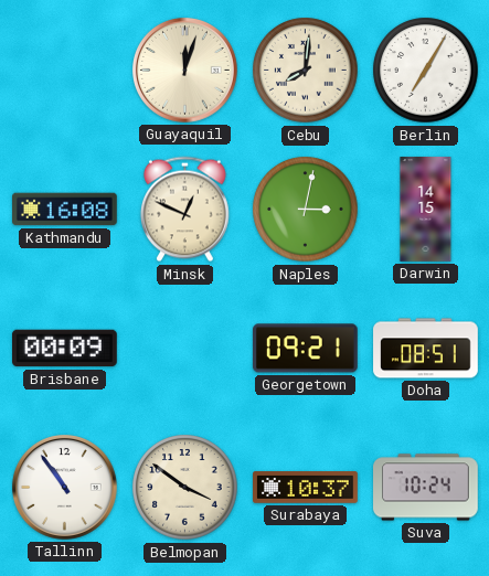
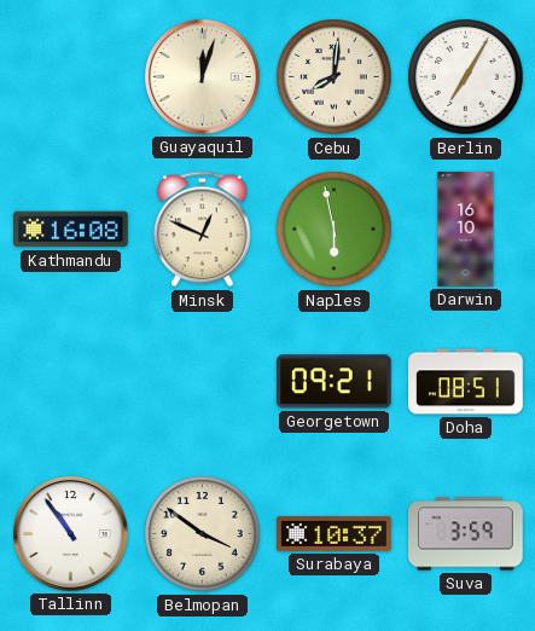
Naples: 3:02 -> 5:58
Darwin: 14:15 -> 16:10
Brisbane: 00:09 -> none
Suva: 10:24 -> 3:59
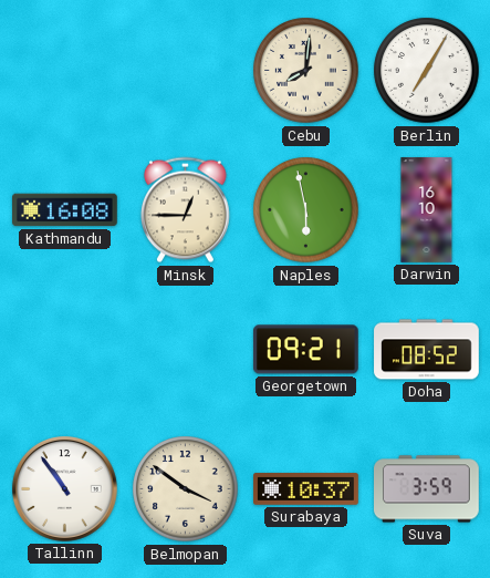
Guayaquil: 12:03 -> none
Minsk: 12:49 -> 12:45
Doha: 08:51 -> 08:52
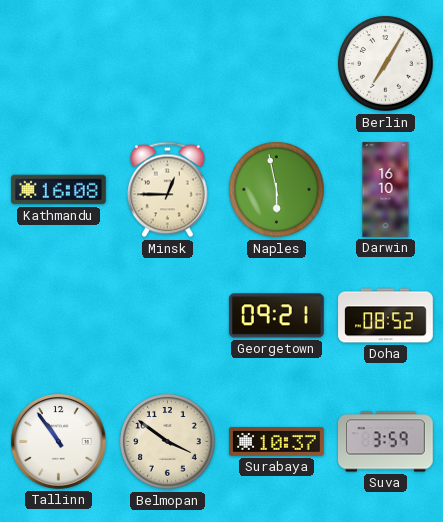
Cebu: 8:01 -> none
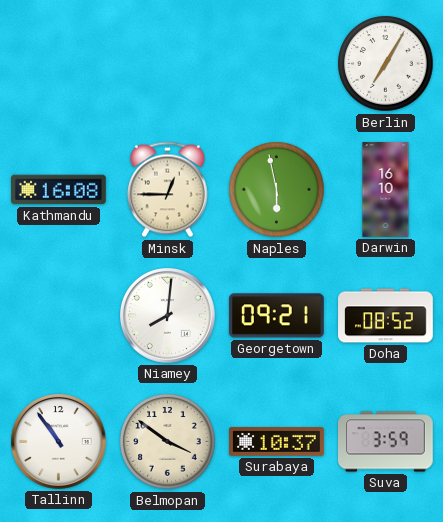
Niamey: none -> 8:01
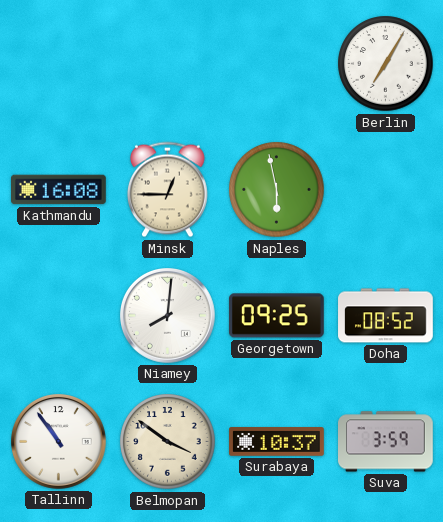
Darwin: 16:10 -> none
Georgetown: 09:21 -> 09:25
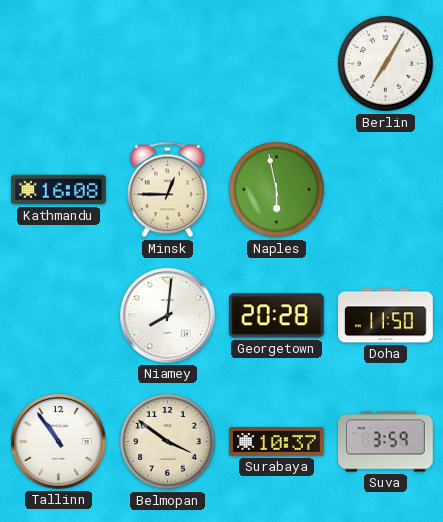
Georgetown: 09:25 -> 20:28
Doha: 08:52 -> 11:50
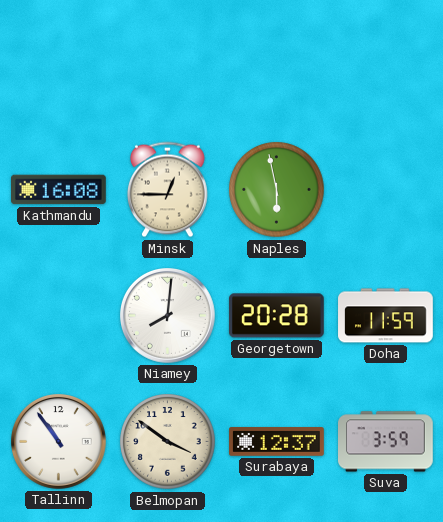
Berlin: 7:05 -> none
Doha: 11:50 -> 11:59
Surabaya: 10:37 -> 12:37
